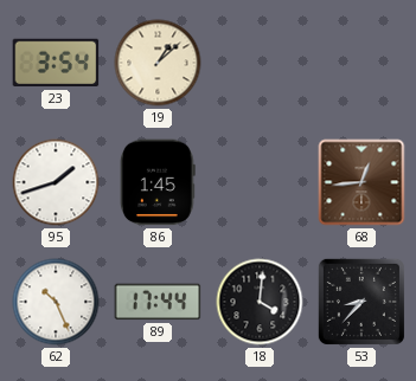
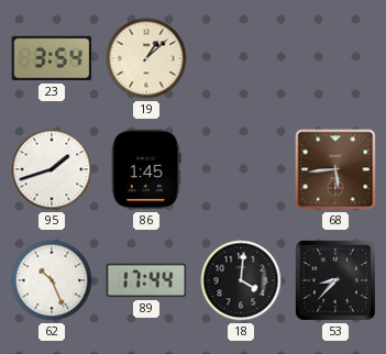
68: 12:44 -> 5:44
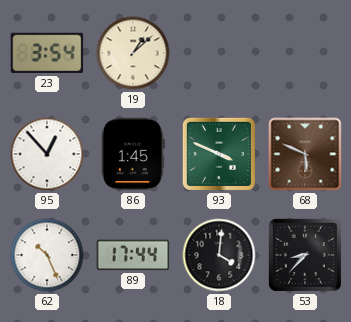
95: 1:42 -> 12:53
93: none -> 3:49
68: 5:44 -> 5:49
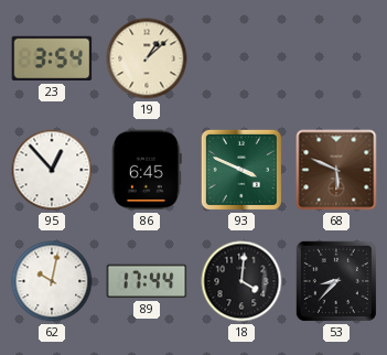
86: 1:45 -> 6:45
62: 10:26 -> 10:02
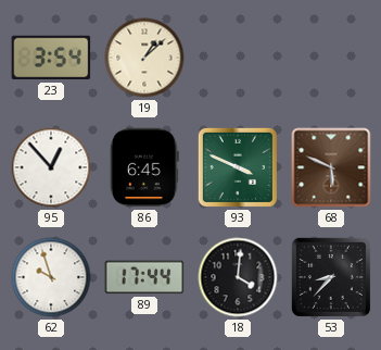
62: 10:02 -> 9:57
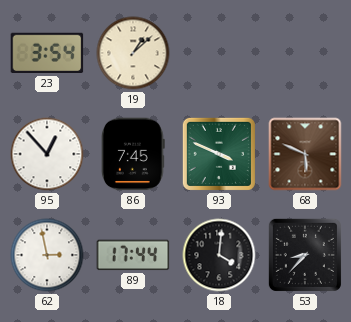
86: 6:45 -> 7:45
62: 9:57 -> 2:58
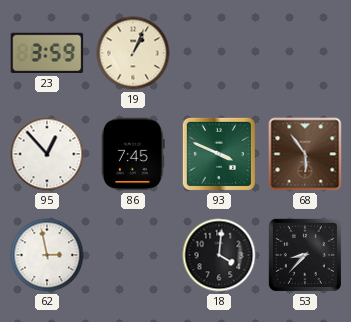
23: 3:54 -> 3:59
19: 1:08 -> 1:04
68: 5:49 -> 5:54
89: 17:44 -> none
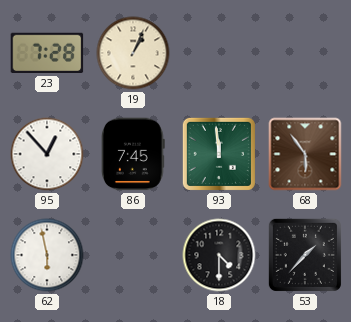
23: 3:59 -> 7:28
93: 3:49 -> 11:59
62: 2:58 -> 5:58
18: 4:01 -> 4:30
53: 8:37 -> 1:37
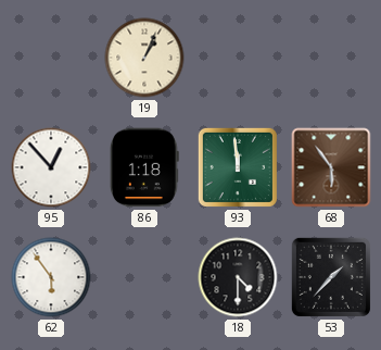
23: 7:28 -> none
86: 7:45 -> 1:18
62: 5:58 -> 5:54
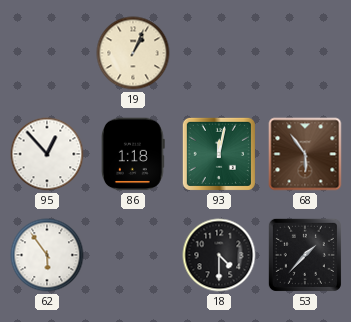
93: 11:59 -> 12:02
